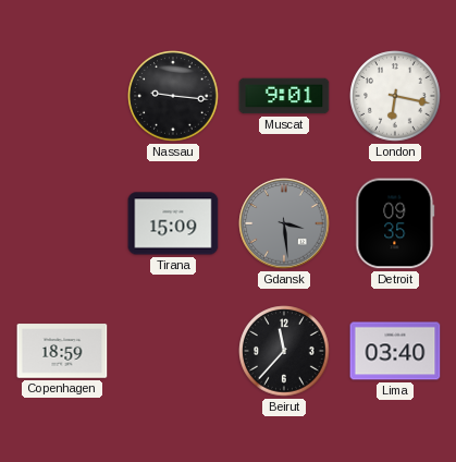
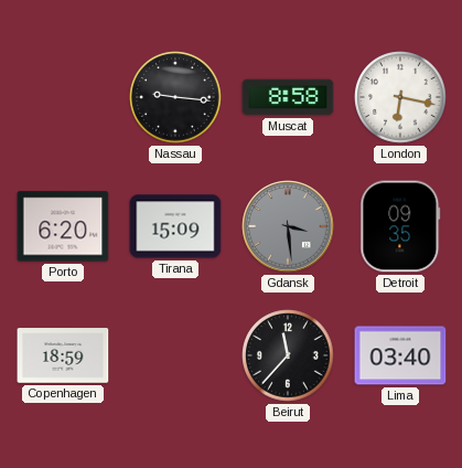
Muscat: 9:01 -> 8:58
Porto: none -> 6:20
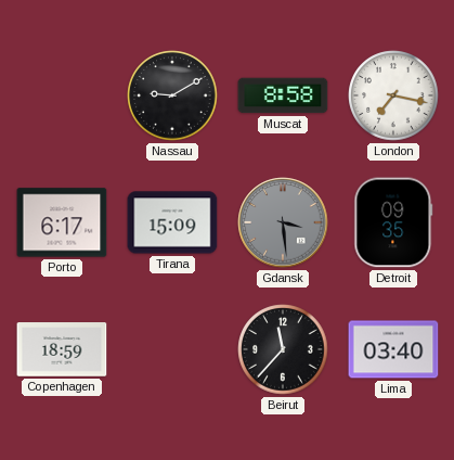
Nassau: 9:16 -> 9:10
London: 6:17 -> 7:17
Porto: 6:20 -> 6:17
